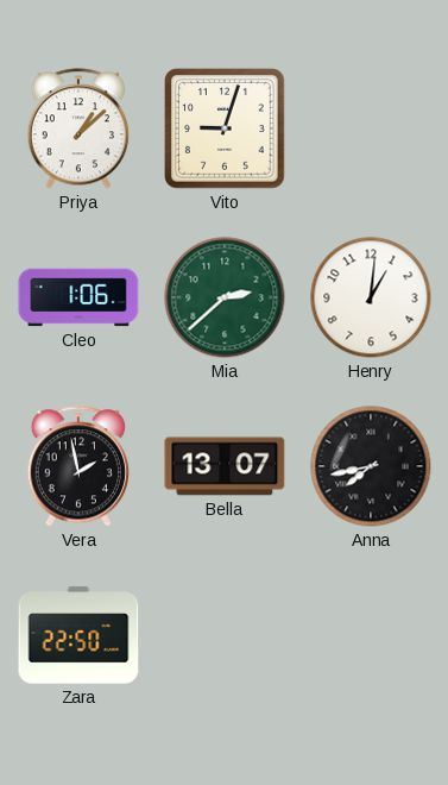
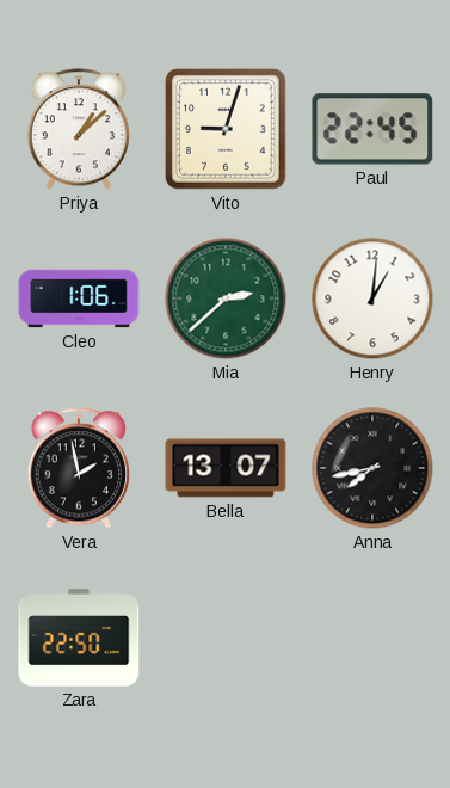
Paul: none -> 22:45
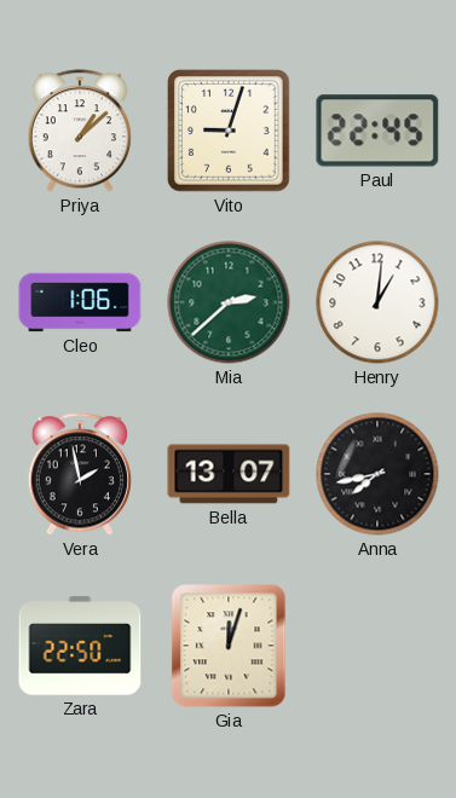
Gia: none -> 12:03
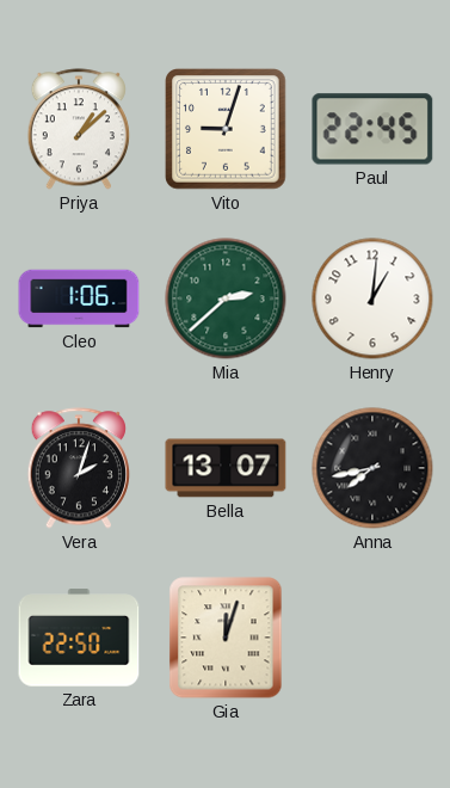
Vera: 1:58 -> 2:03
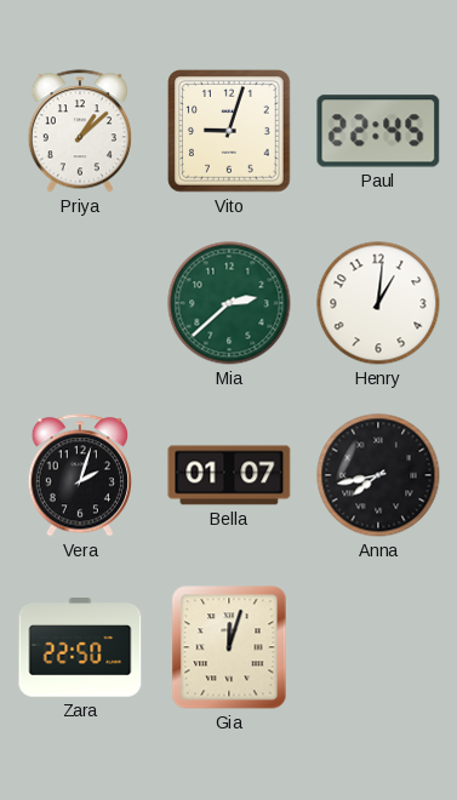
Cleo: 1:06 -> none
Bella: 13:07 -> 01:07
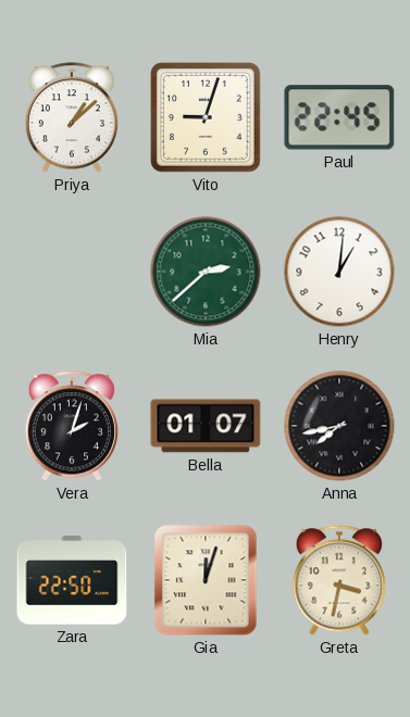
Greta: none -> 3:32
